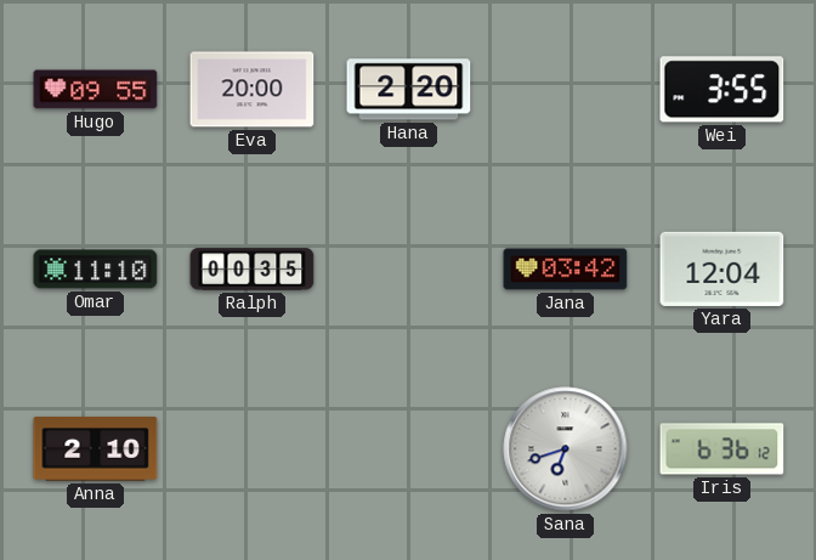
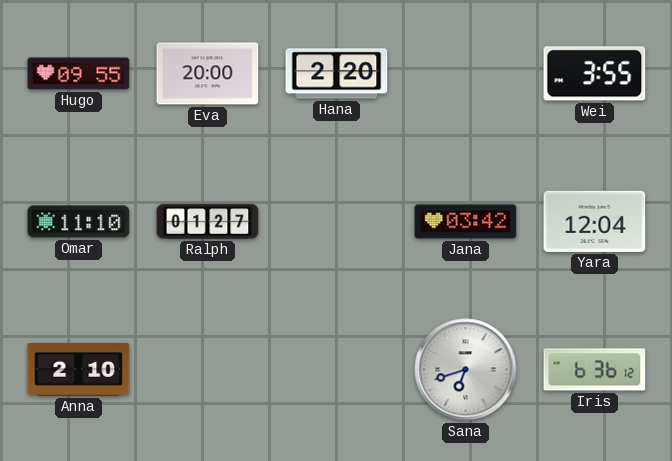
Ralph: 00:35 -> 01:27
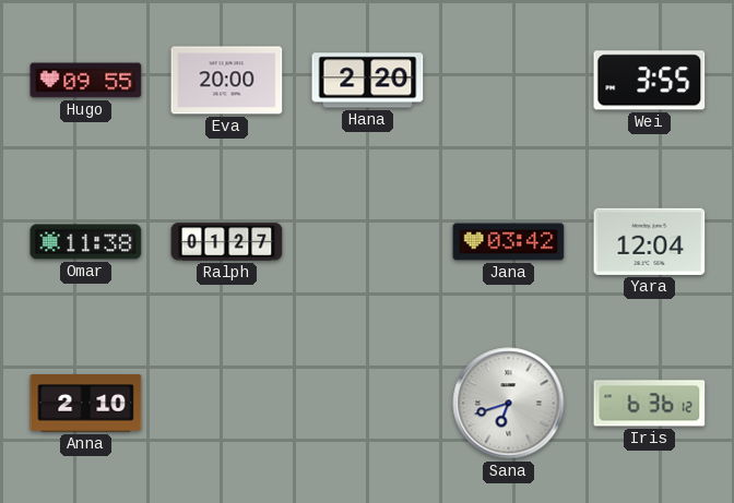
Omar: 11:10 -> 11:38
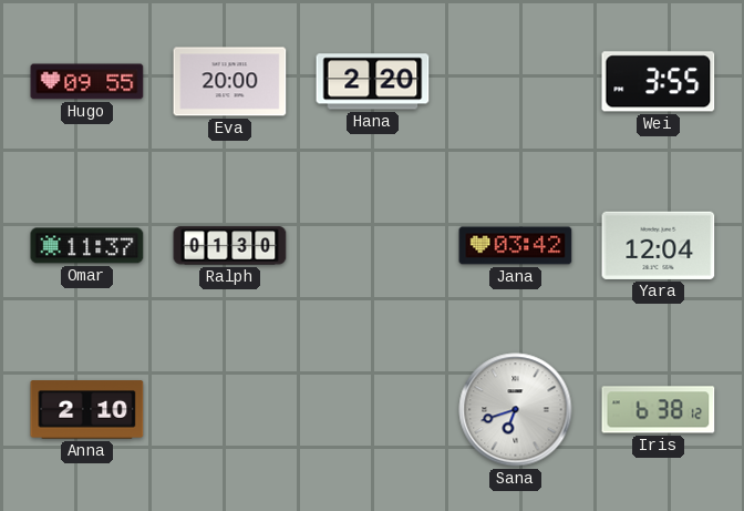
Omar: 11:38 -> 11:37
Ralph: 01:27 -> 01:30
Iris: 6:36 -> 6:38
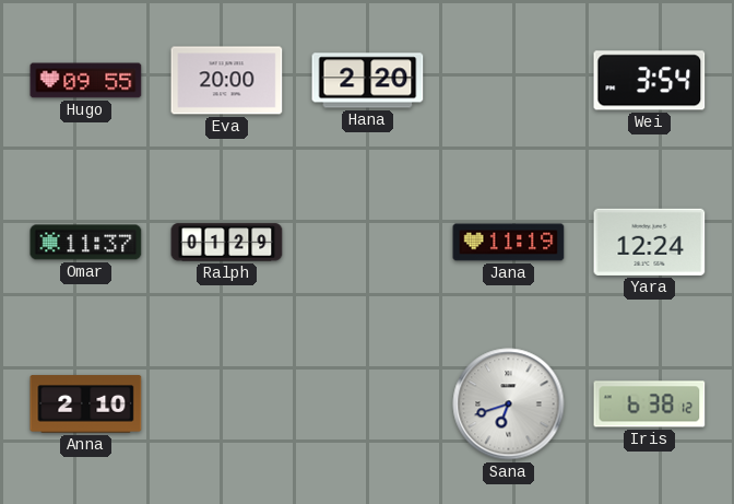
Wei: 3:55 -> 3:54
Ralph: 01:30 -> 01:29
Jana: 03:42 -> 11:19
Yara: 12:04 -> 12:24
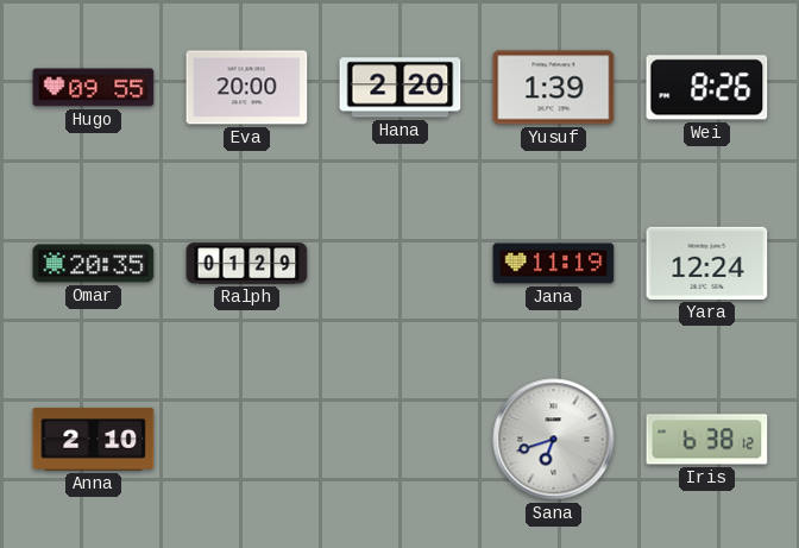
Yusuf: none -> 1:39
Wei: 3:54 -> 8:26
Omar: 11:37 -> 20:35
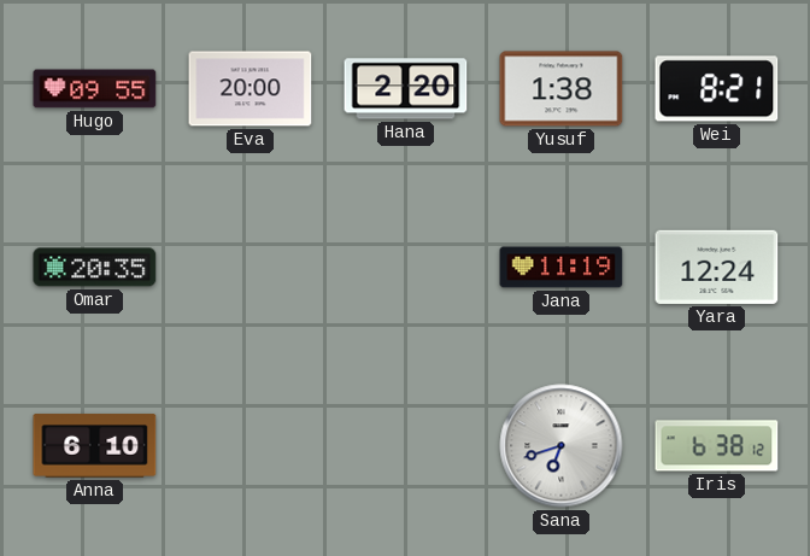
Yusuf: 1:39 -> 1:38
Wei: 8:26 -> 8:21
Ralph: 01:29 -> none
Anna: 2:10 -> 6:10
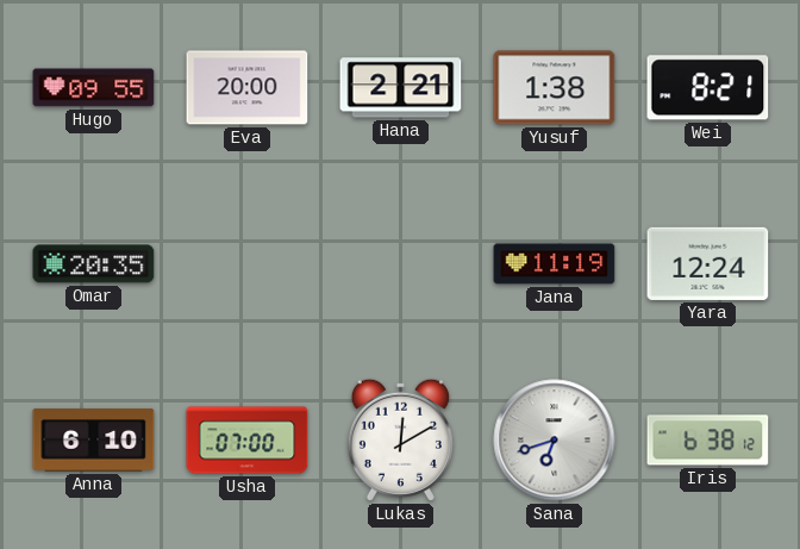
Hana: 2:20 -> 2:21
Usha: none -> 07:00
Lukas: none -> 12:10
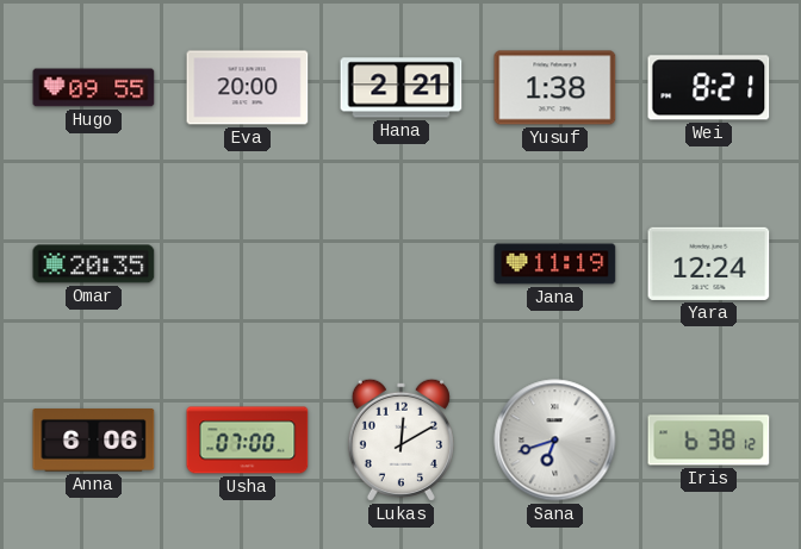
Anna: 6:10 -> 6:06
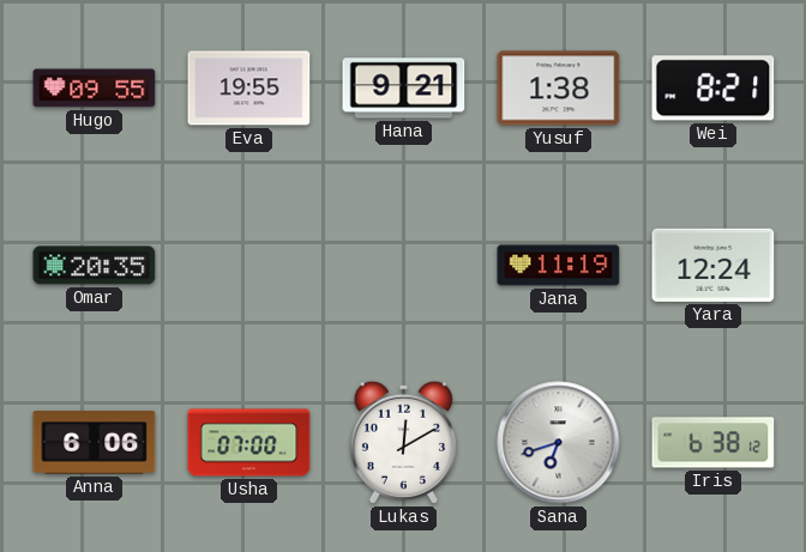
Eva: 20:00 -> 19:55
Hana: 2:21 -> 9:21
